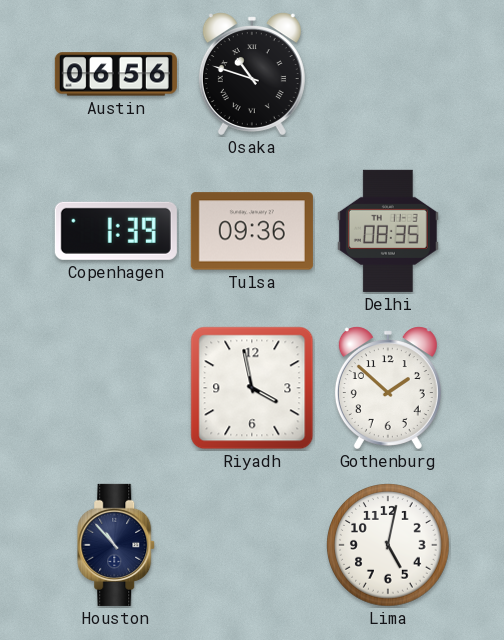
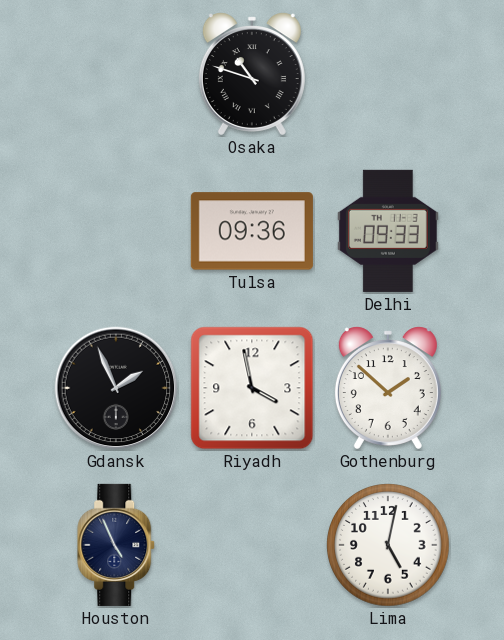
Austin: 06:56 -> none
Copenhagen: 1:39 -> none
Delhi: 08:35 -> 09:33
Gdansk: none -> 1:56
Houston: 10:53 -> 4:56
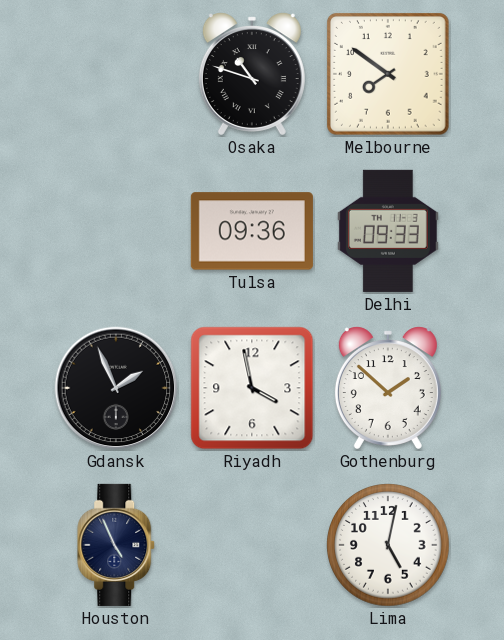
Melbourne: none -> 7:51
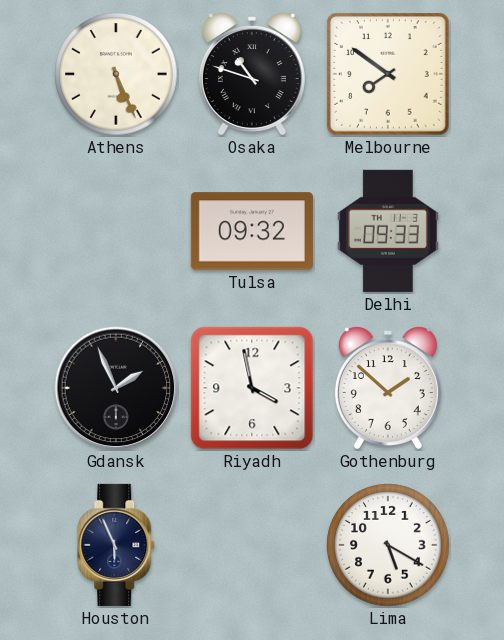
Athens: none -> 5:26
Tulsa: 09:36 -> 09:32
Houston: 4:56 -> 5:56
Lima: 5:02 -> 5:20
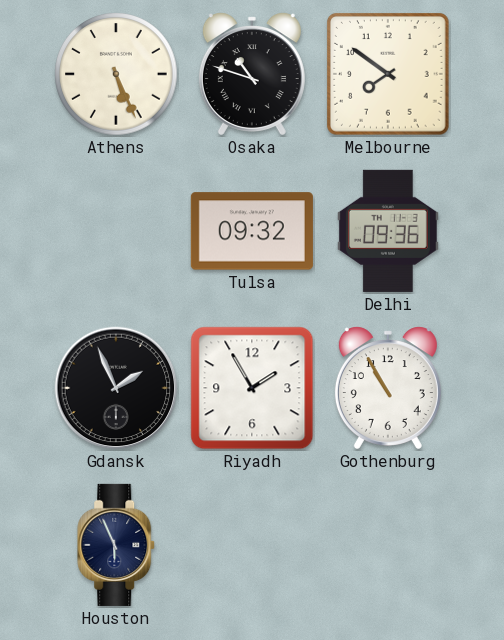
Delhi: 09:33 -> 09:36
Riyadh: 3:58 -> 1:55
Gothenburg: 1:52 -> 10:55
Lima: 5:20 -> none
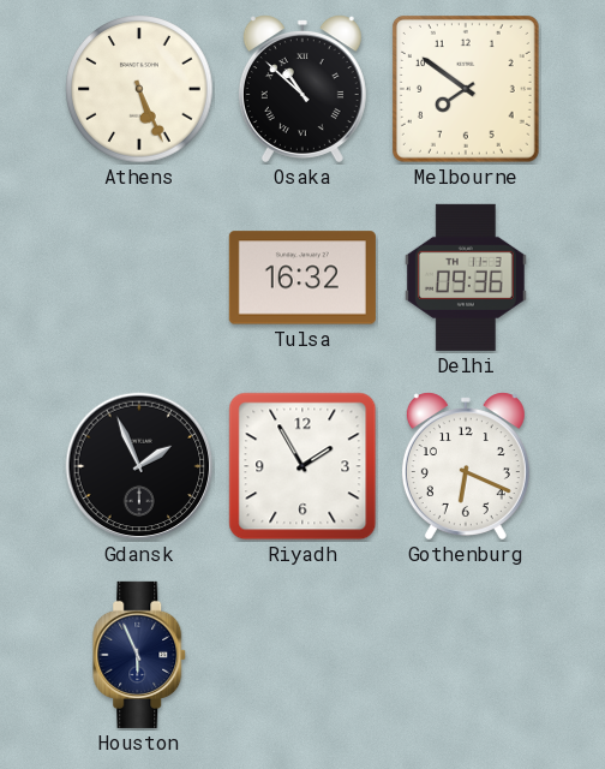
Osaka: 10:48 -> 10:52
Tulsa: 09:32 -> 16:32
Gothenburg: 10:55 -> 6:19
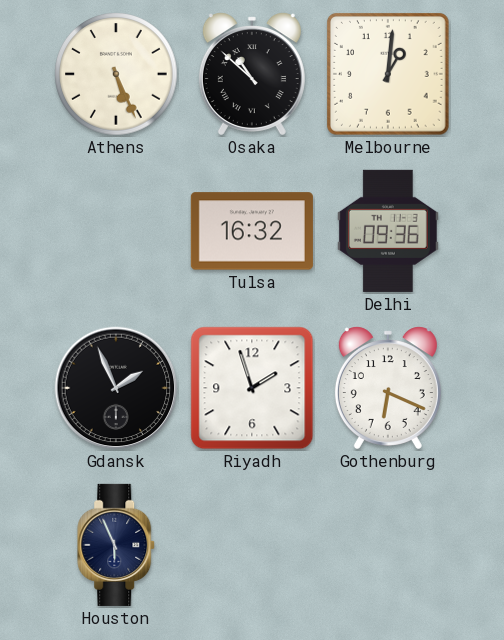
Melbourne: 7:51 -> 1:01
Riyadh: 1:55 -> 1:57
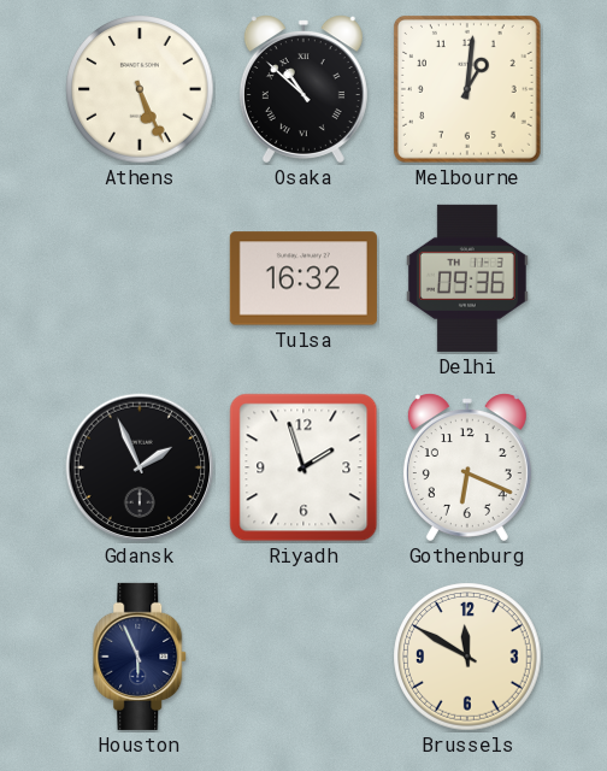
Brussels: none -> 11:50
